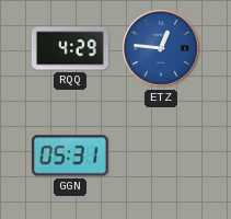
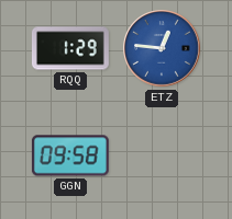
RQQ: 4:29 -> 1:29
GGN: 05:31 -> 09:58
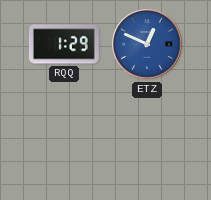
ETZ: 12:46 -> 12:49
GGN: 09:58 -> none
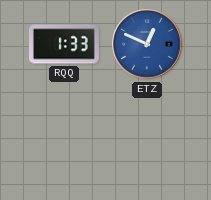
RQQ: 1:29 -> 1:33
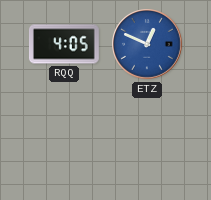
RQQ: 1:33 -> 4:05
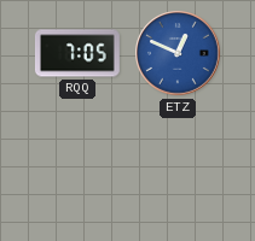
RQQ: 4:05 -> 7:05
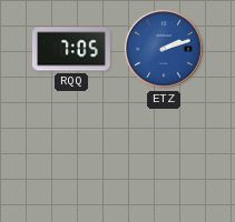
ETZ: 12:49 -> 2:12
